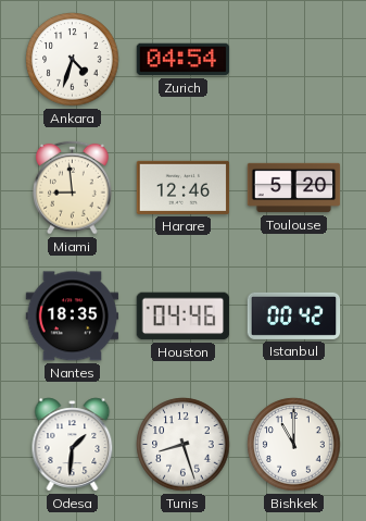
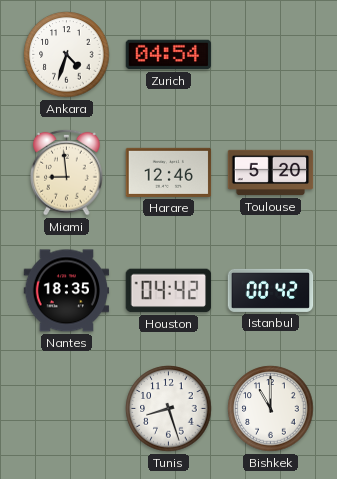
Houston: 04:46 -> 04:42
Odesa: 1:31 -> none
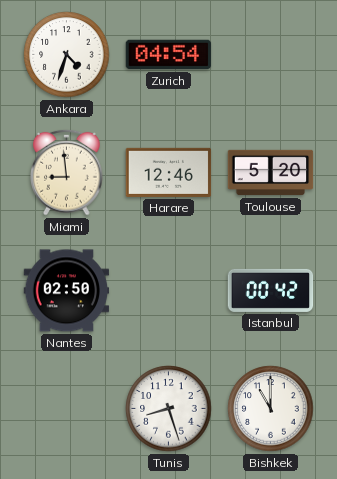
Nantes: 18:35 -> 02:50
Houston: 04:42 -> none
